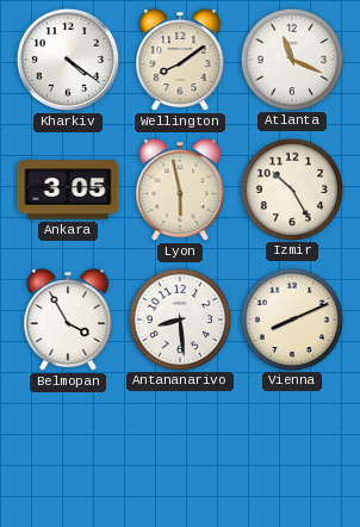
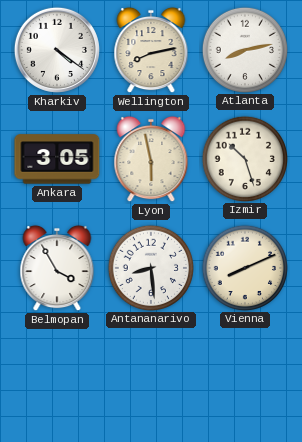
Wellington: 8:09 -> 8:13
Atlanta: 11:19 -> 8:13
Izmir: 10:25 -> 10:27
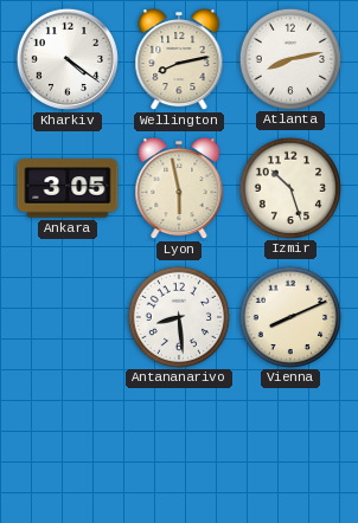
Belmopan: 3:55 -> none
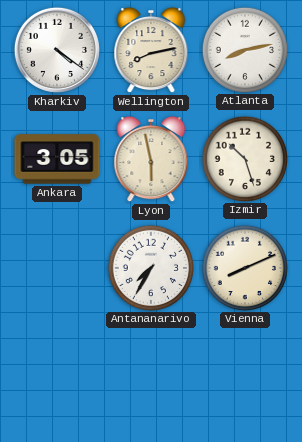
Antananarivo: 8:29 -> 7:35
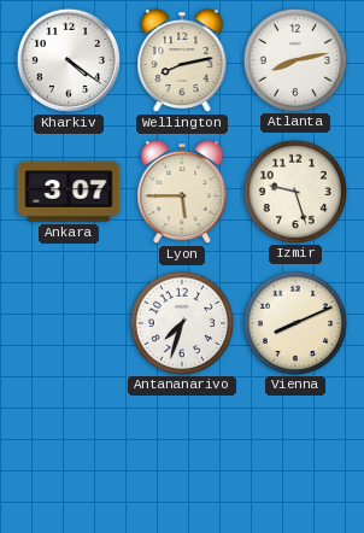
Ankara: 3:05 -> 3:07
Lyon: 5:58 -> 5:45
Izmir: 10:27 -> 9:27
Antananarivo: 7:35 -> 7:33
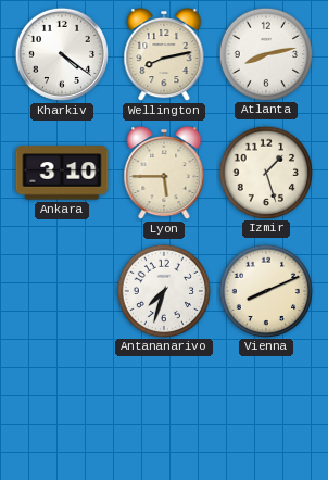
Ankara: 3:07 -> 3:10
Izmir: 9:27 -> 1:27
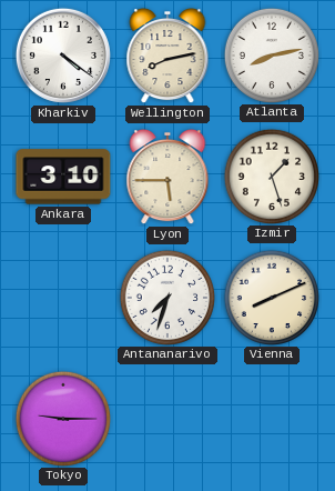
Tokyo: none -> 9:15
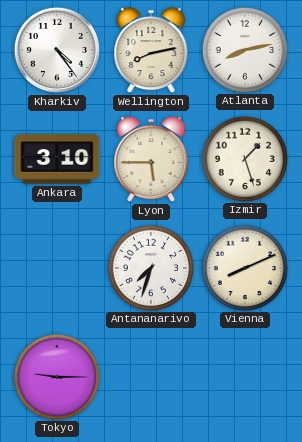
Kharkiv: 4:21 -> 4:24
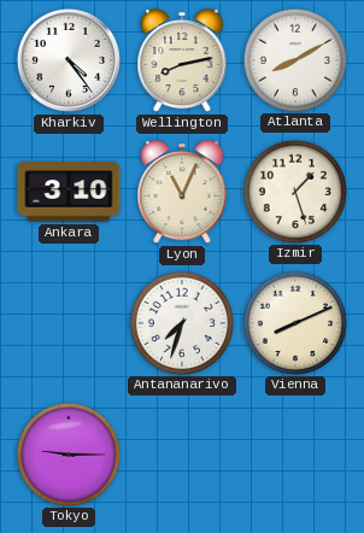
Atlanta: 8:13 -> 8:10
Lyon: 5:45 -> 11:04
